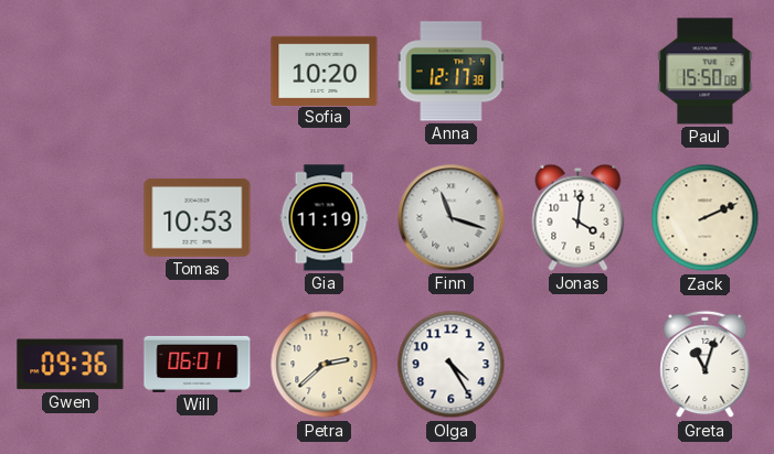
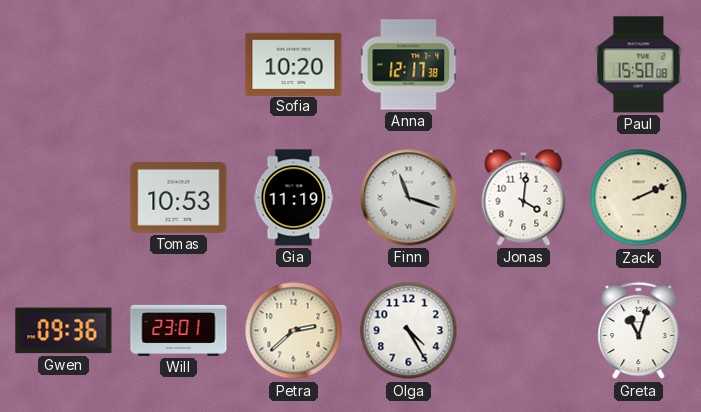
Will: 06:01 -> 23:01
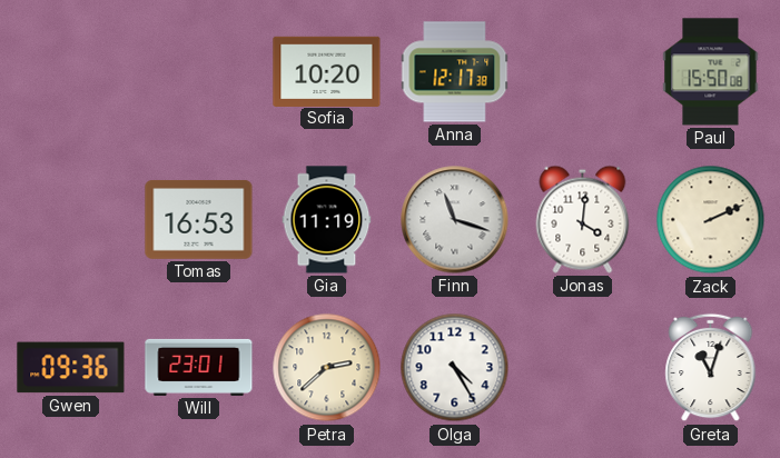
Tomas: 10:53 -> 16:53
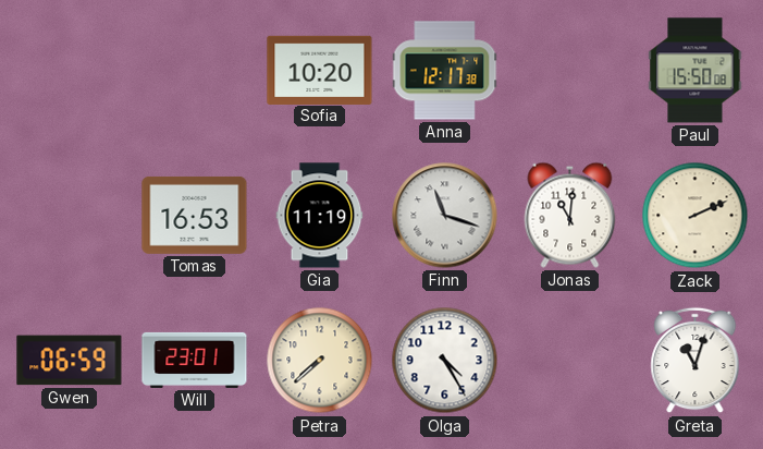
Jonas: 4:01 -> 11:01
Gwen: 09:36 -> 06:59
Petra: 2:38 -> 7:38
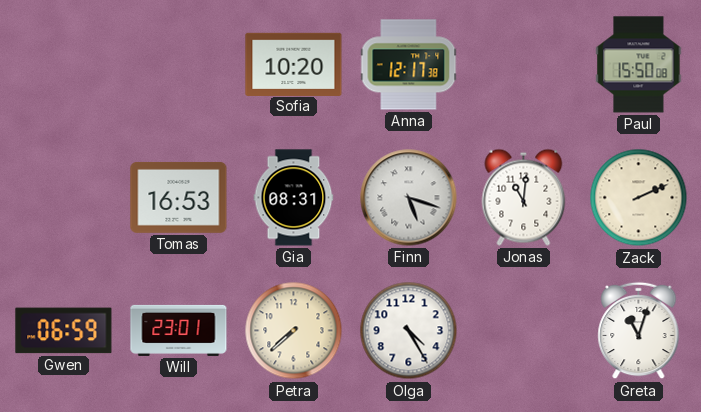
Gia: 11:19 -> 08:31
Finn: 11:18 -> 5:18
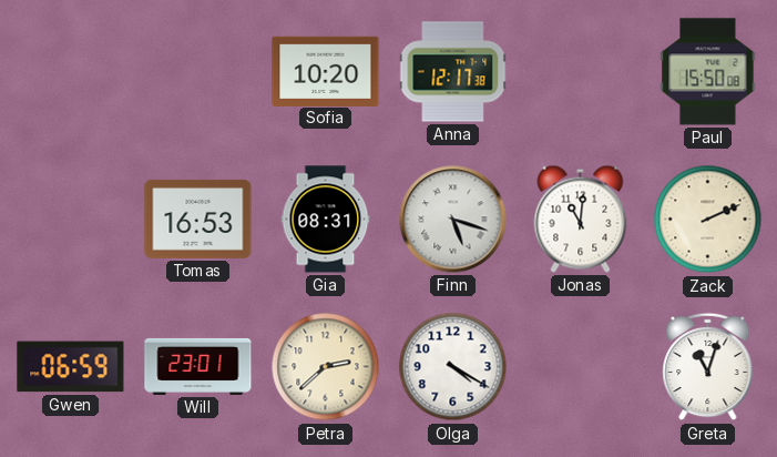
Petra: 7:38 -> 2:38
Olga: 4:25 -> 4:20
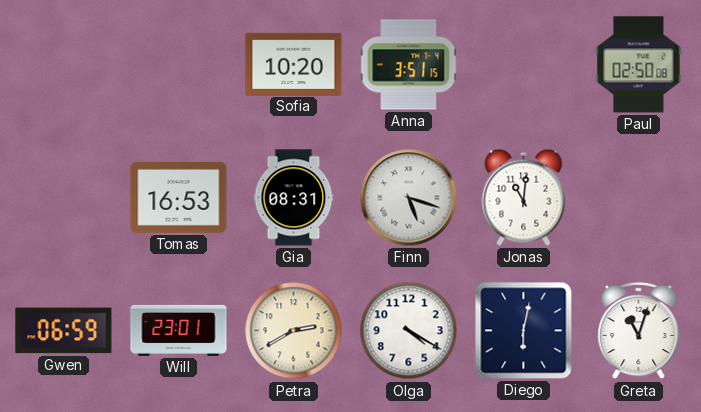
Anna: 12:17 -> 3:51
Paul: 15:50 -> 02:50
Zack: 2:11 -> none
Petra: 2:38 -> 2:40
Diego: none -> 6:02
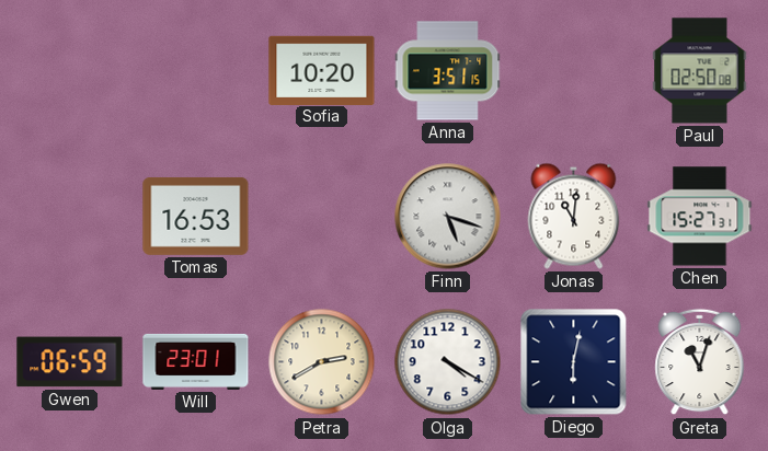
Gia: 08:31 -> none
Chen: none -> 15:27
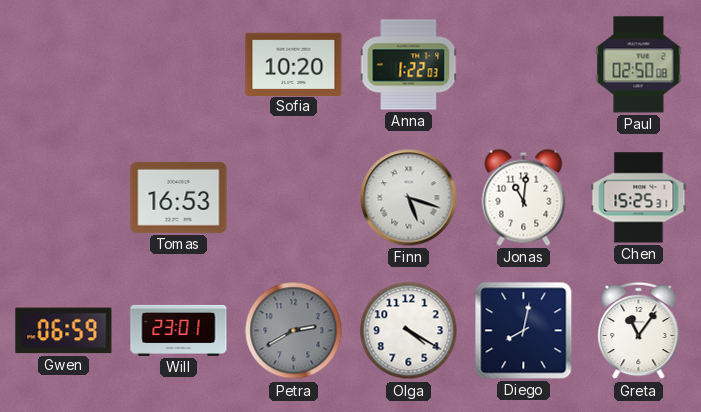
Anna: 3:51 -> 1:22
Chen: 15:27 -> 15:25
Petra dial: cream -> grey
Diego: 6:02 -> 8:02
Greta: 11:03 -> 11:06
